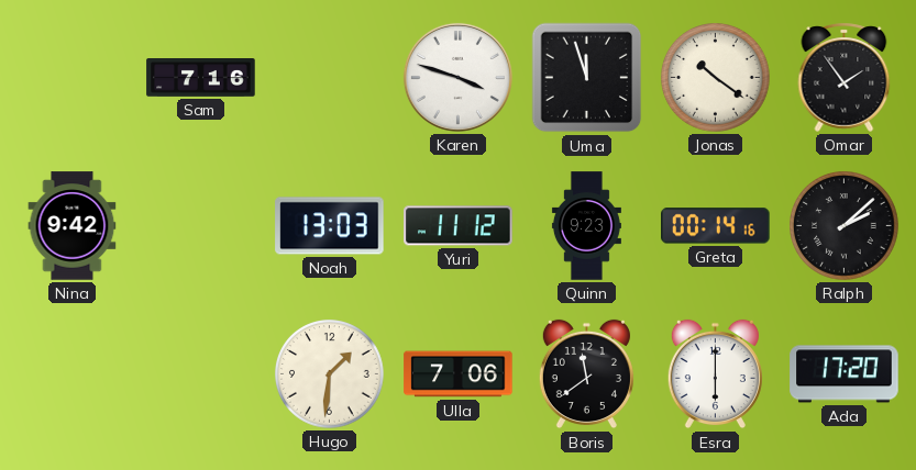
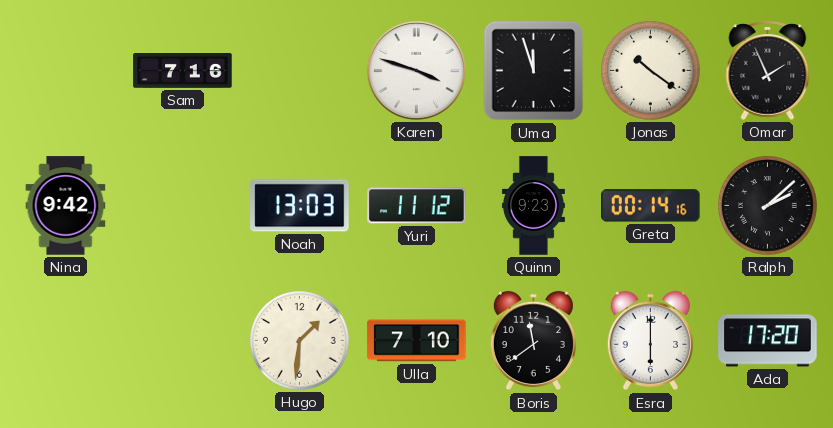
Omar: 1:54 -> 1:56
Ulla: 7:06 -> 7:10
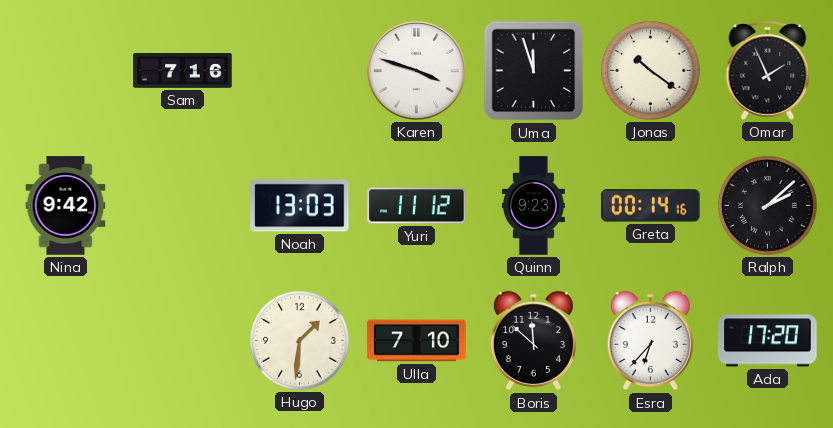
Boris: 11:39 -> 11:52
Esra: 6:00 -> 6:37
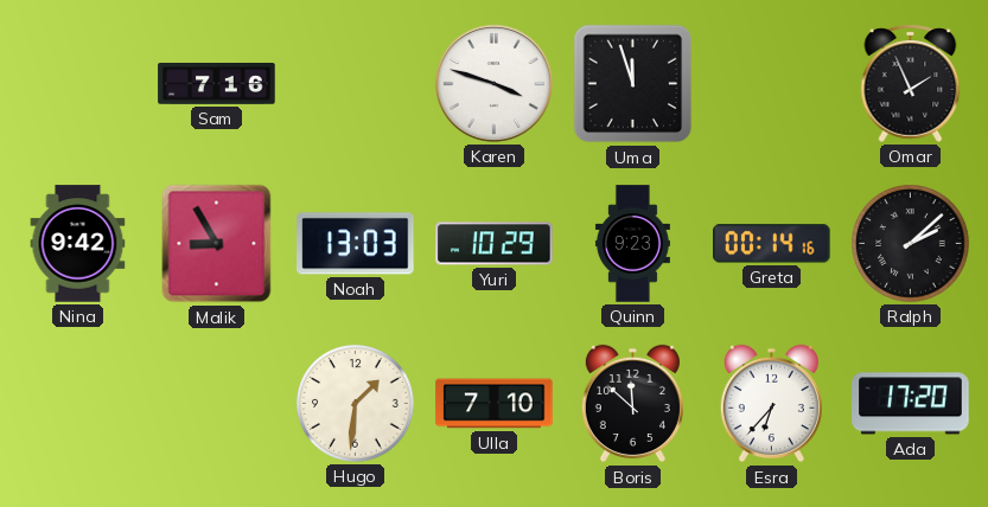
Jonas: 10:21 -> none
Malik: none -> 8:55
Yuri: 11:12 -> 10:29
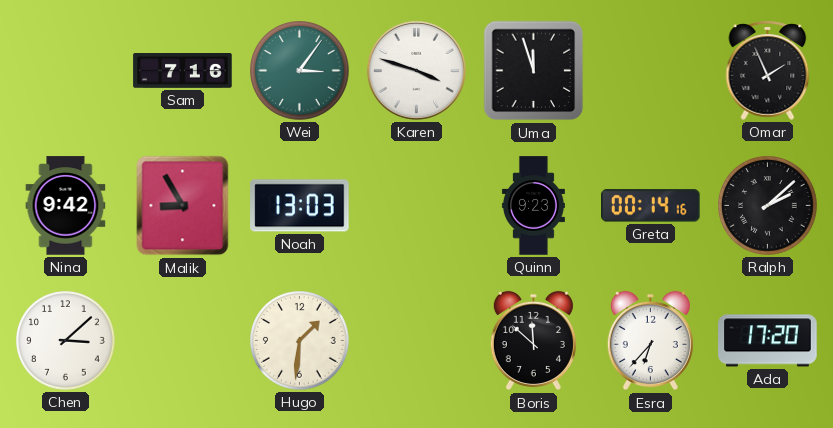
Wei: none -> 3:06
Yuri: 10:29 -> none
Chen: none -> 3:08
Ulla: 7:10 -> none
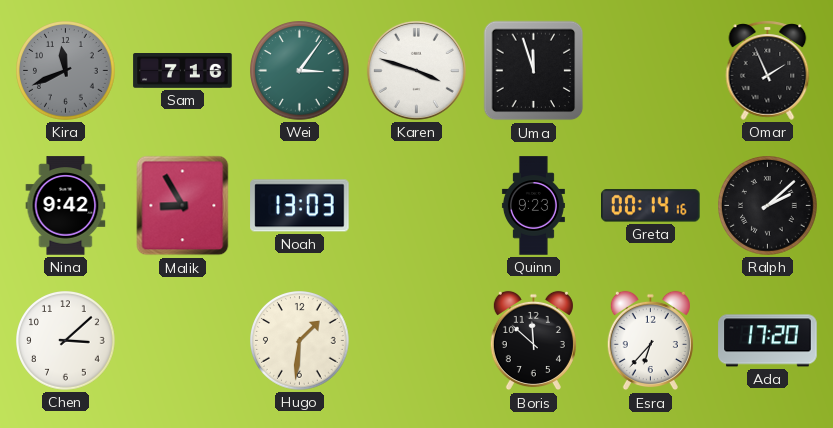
Kira: none -> 11:41
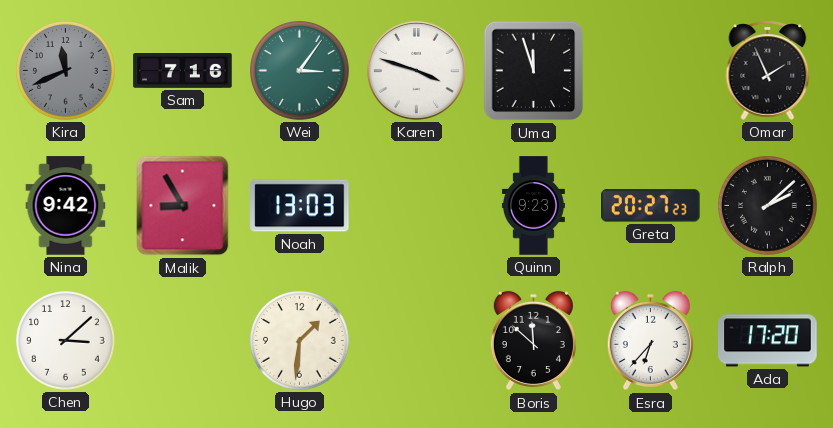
Greta: 00:14 -> 20:27
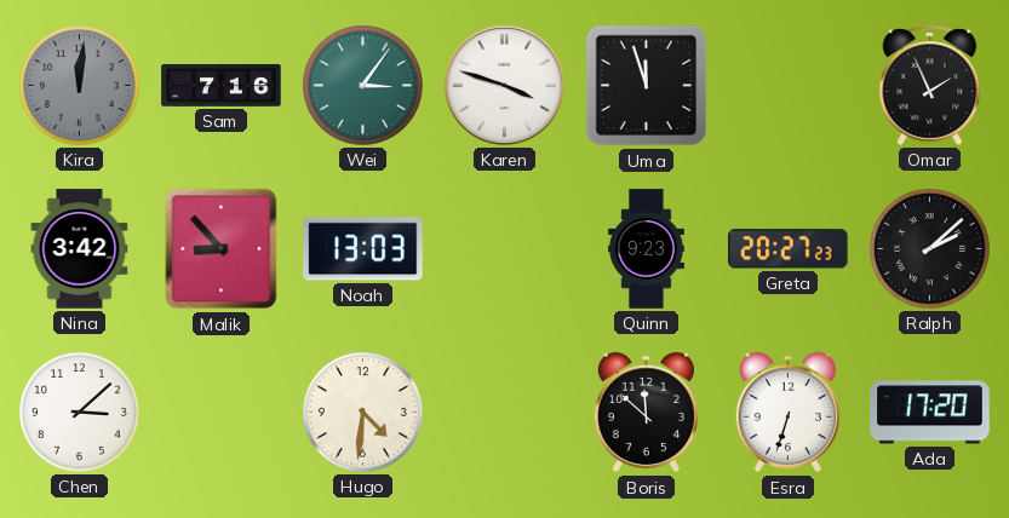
Kira: 11:41 -> 12:01
Nina: 9:42 -> 3:42
Malik: 8:55 -> 8:53
Hugo: 1:31 -> 4:31
Esra: 6:37 -> 6:33
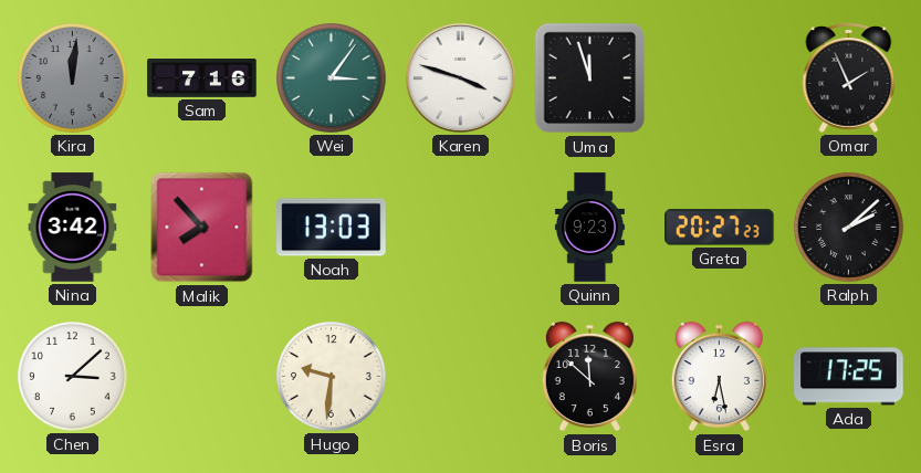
Malik: 8:53 -> 7:53
Hugo: 4:31 -> 9:31
Esra: 6:33 -> 6:28
Ada: 17:20 -> 17:25
